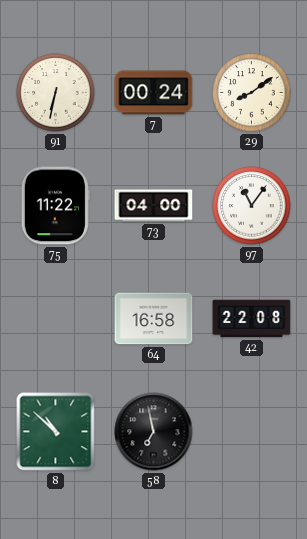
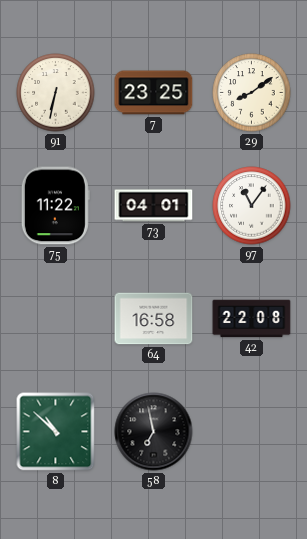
7: 00:24 -> 23:25
73: 04:00 -> 04:01
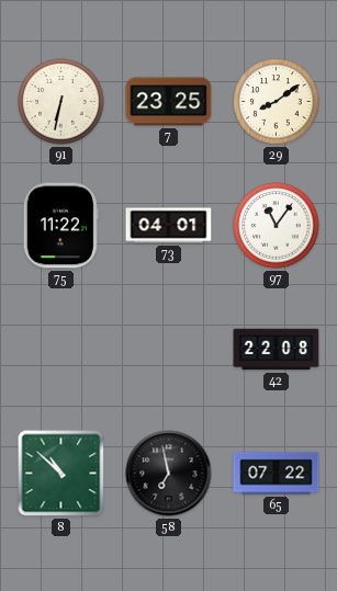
64: 16:58 -> none
65: none -> 07:22
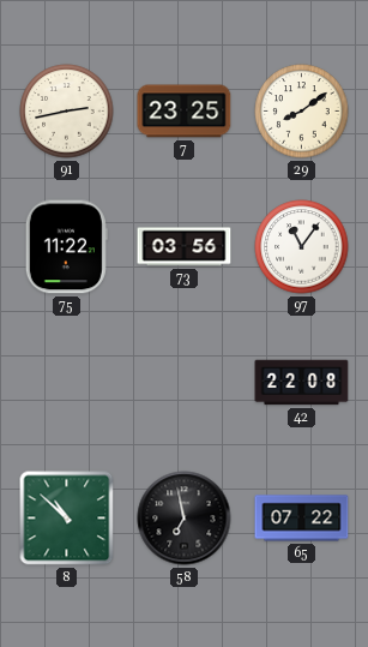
91: 6:32 -> 2:43
73: 04:01 -> 03:56
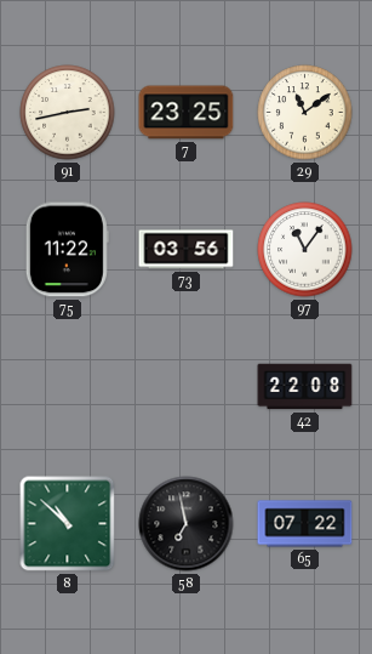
29: 8:09 -> 11:09
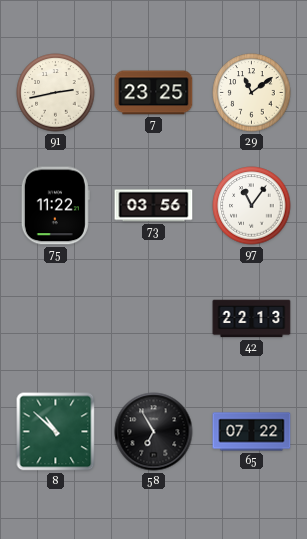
42: 22:08 -> 22:13
58: 6:58 -> 6:55
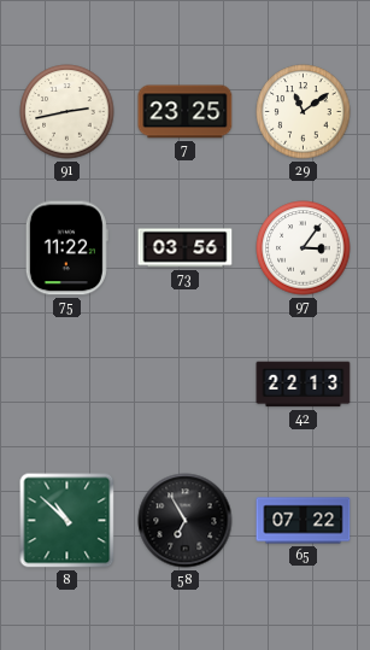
97: 11:06 -> 3:06
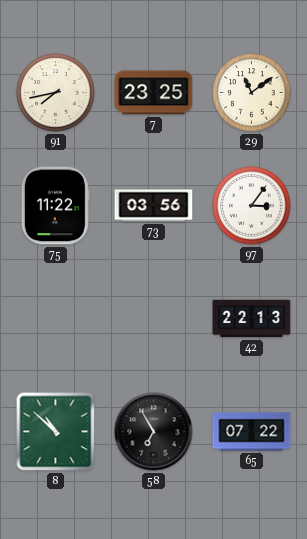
91: 2:43 -> 7:43
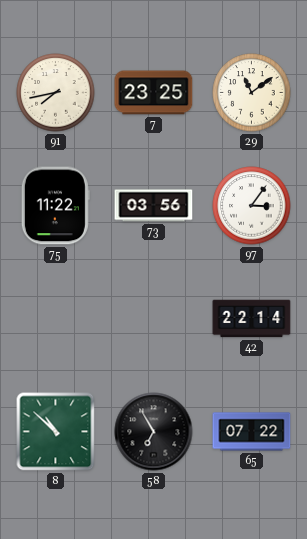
42: 22:13 -> 22:14
